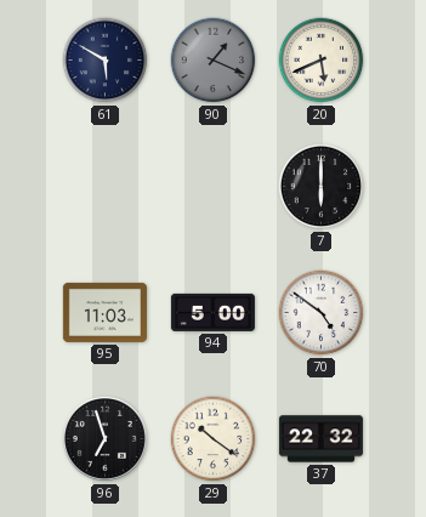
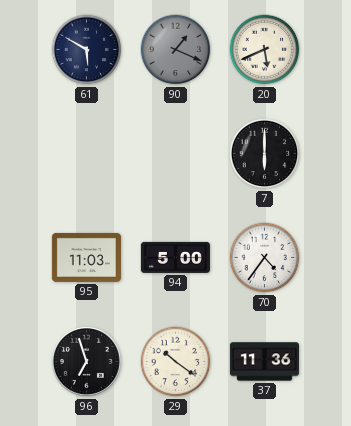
70: 4:51 -> 4:36
37: 22:32 -> 11:36
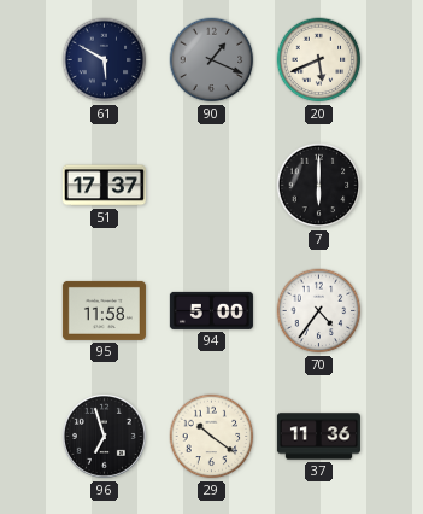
51: none -> 17:37
95: 11:03 -> 11:58
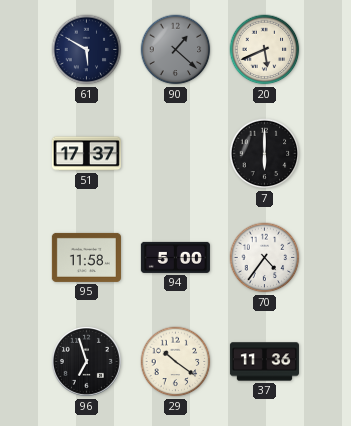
90: 1:19 -> 1:22
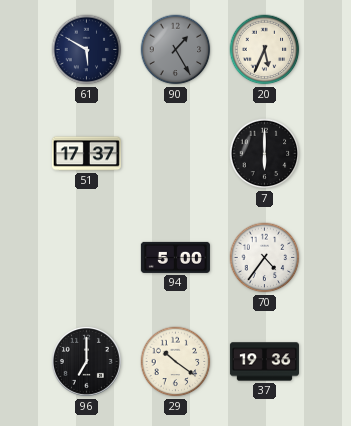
90: 1:22 -> 1:25
20: 5:41 -> 5:34
95: 11:58 -> none
96: 6:57 -> 7:00
37: 11:36 -> 19:36
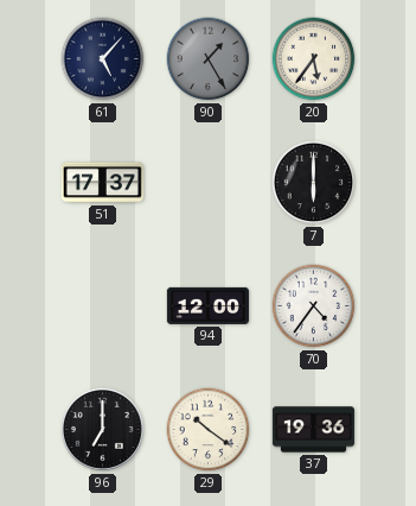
61: 5:50 -> 5:07
20: 5:34 -> 5:36
94: 5:00 -> 12:00
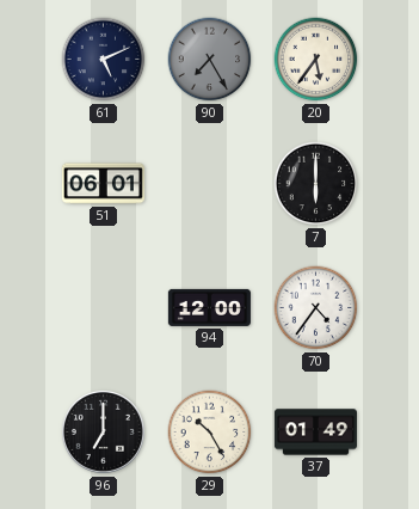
61: 5:07 -> 5:11
90: 1:25 -> 7:25
51: 17:37 -> 06:01
29: 10:21 -> 10:25
37: 19:36 -> 01:49
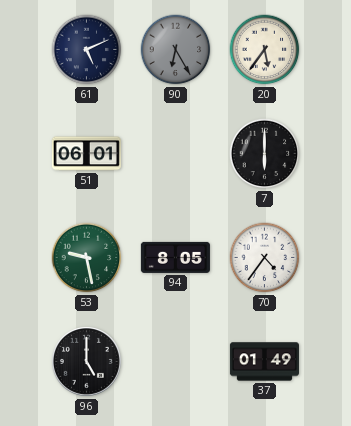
90: 7:25 -> 6:25
53: none -> 9:28
94: 12:00 -> 8:05
96: 7:00 -> 5:00
29: 10:25 -> none
